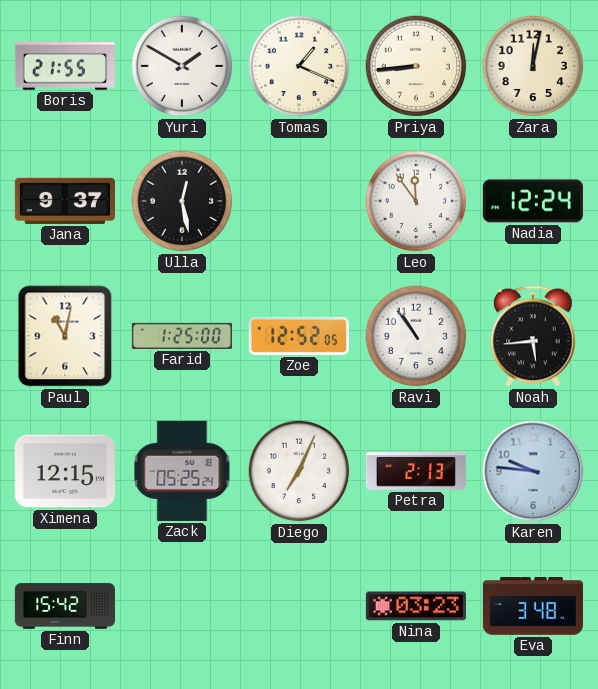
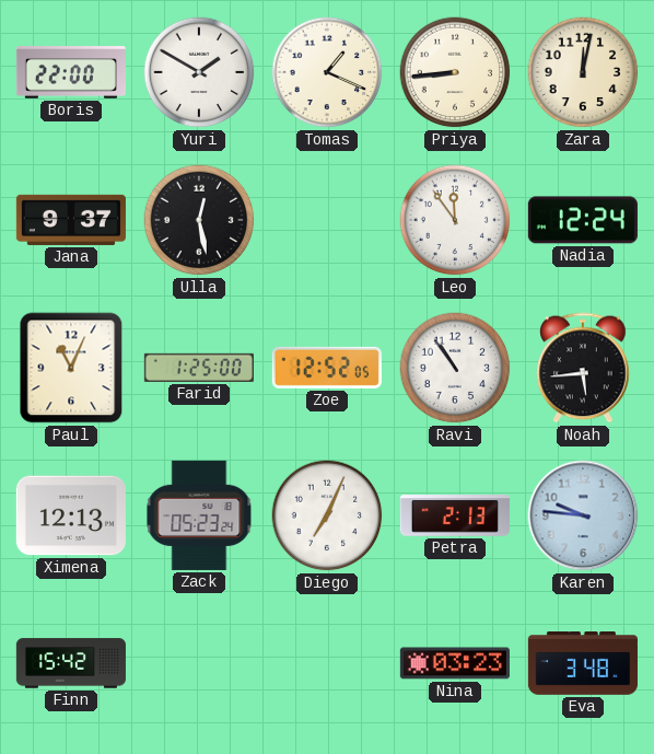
Boris: 21:55 -> 22:00
Paul: 11:02 -> 11:04
Ximena: 12:15 -> 12:13
Zack: 05:25 -> 05:23
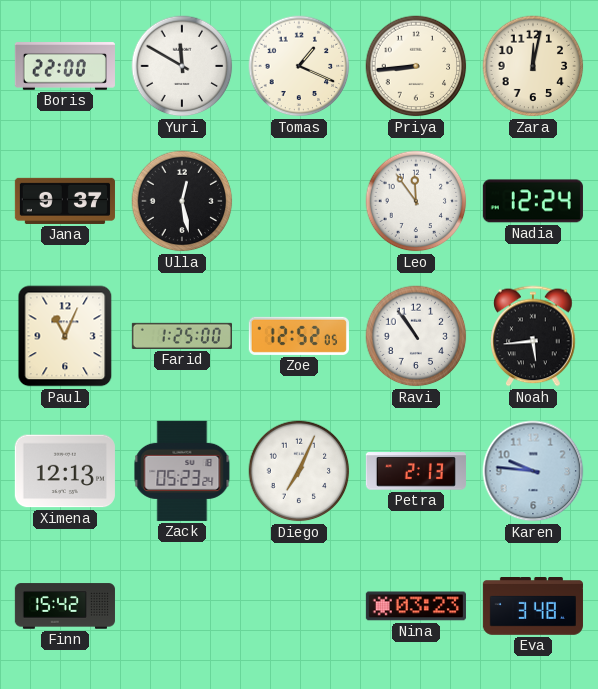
Yuri: 1:50 -> 11:50
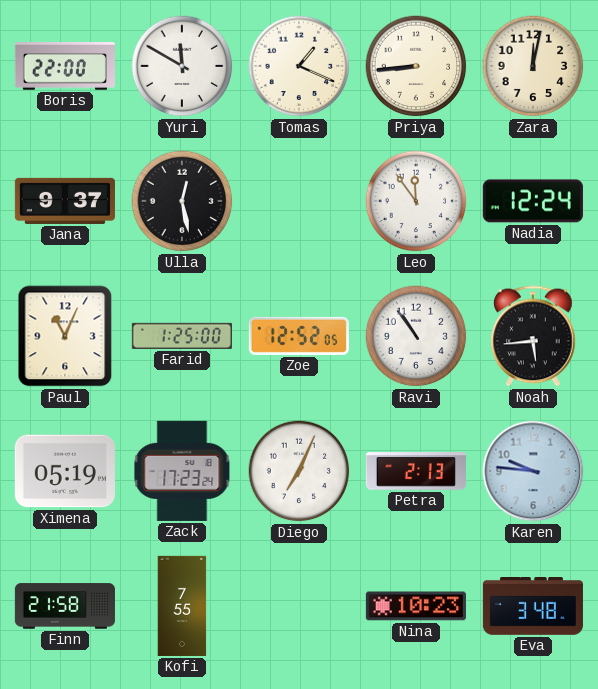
Ximena: 12:13 -> 05:19
Zack: 05:23 -> 17:23
Finn: 15:42 -> 21:58
Kofi: none -> 7:55
Nina: 03:23 -> 10:23
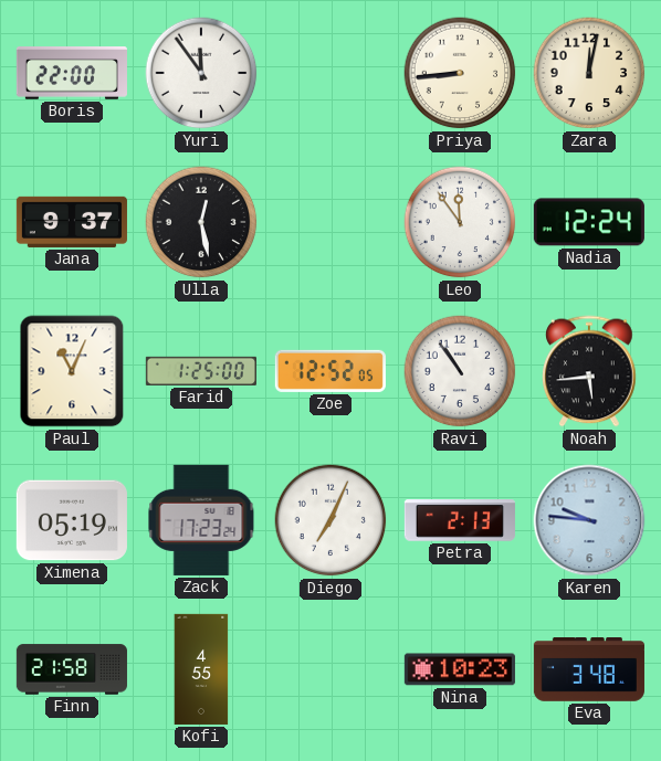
Yuri: 11:50 -> 11:54
Tomas: 1:19 -> none
Kofi: 7:55 -> 4:55
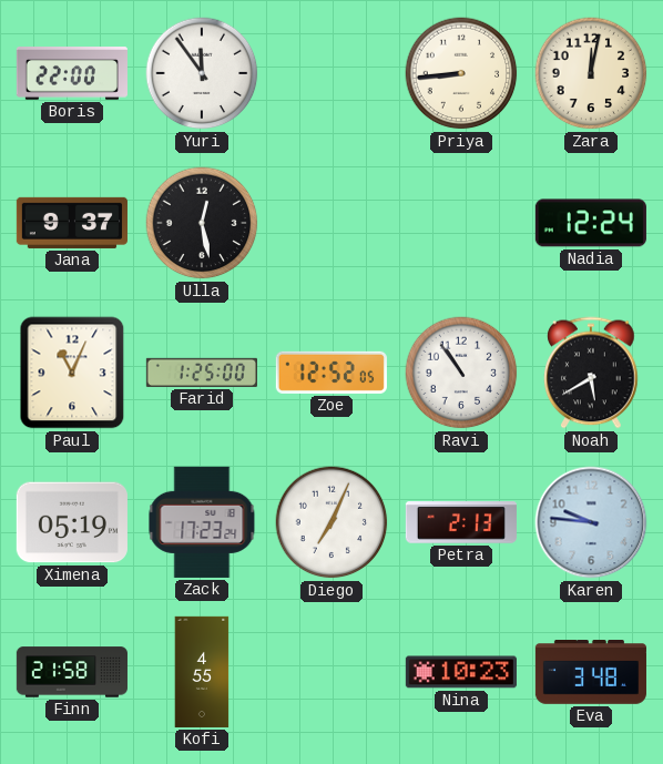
Leo: 11:54 -> none
Noah: 5:44 -> 5:40
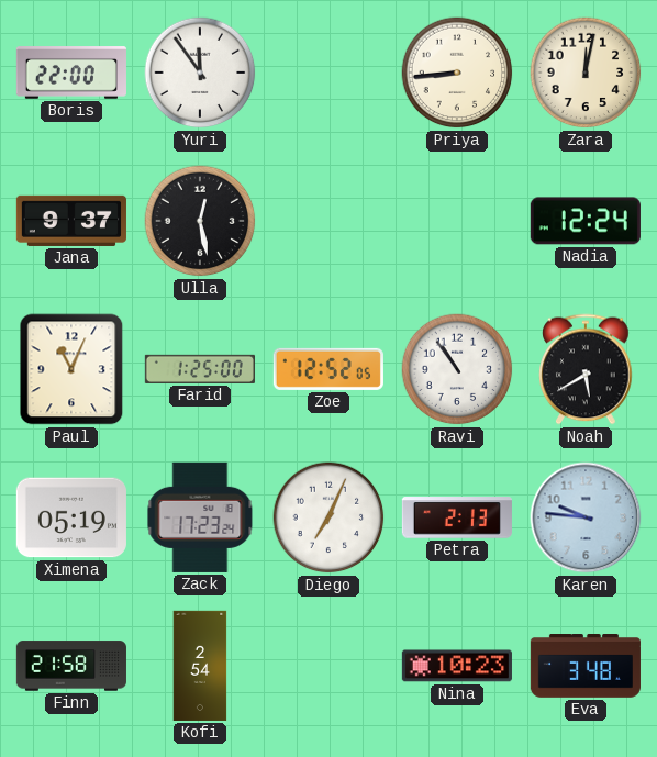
Kofi: 4:55 -> 2:54
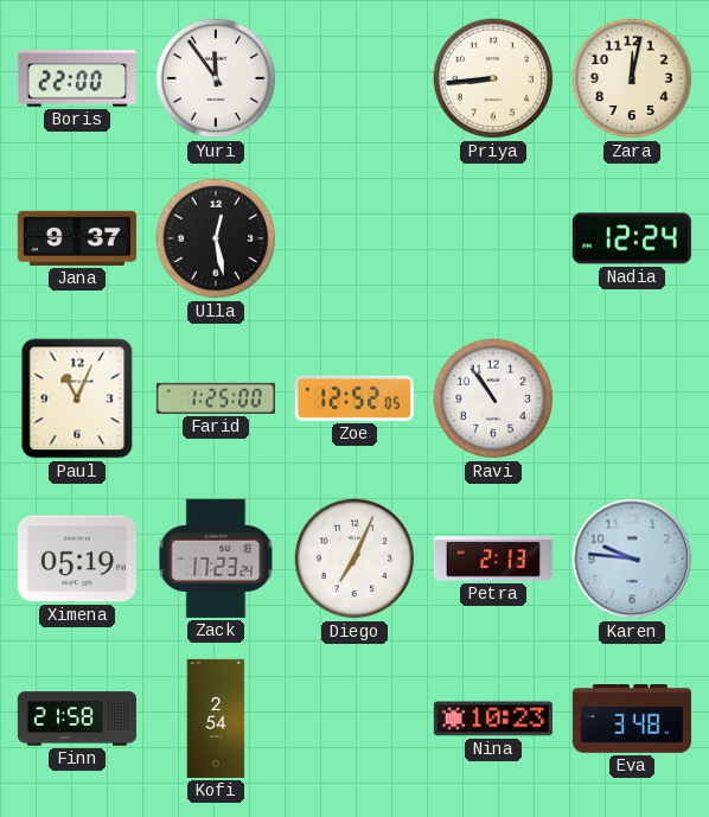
Noah: 5:40 -> none
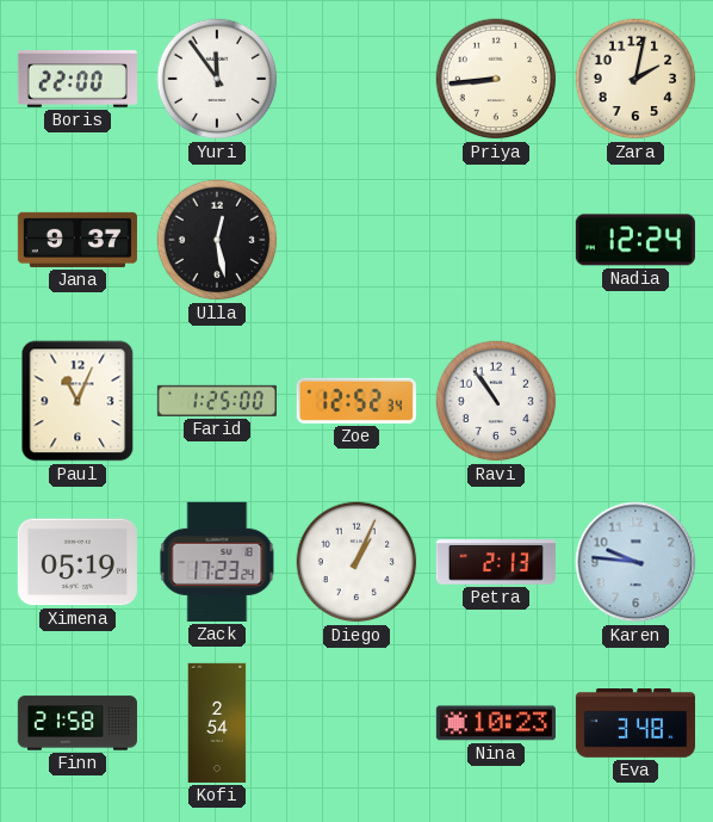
Zara: 12:02 -> 2:02
Zoe: 12:52:05 -> 12:52:34
Diego: 7:04 -> 1:04
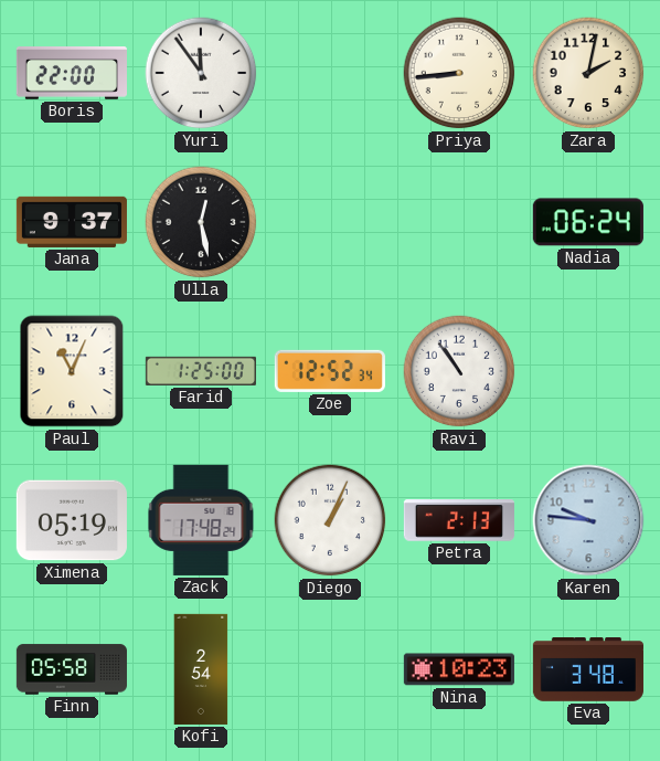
Nadia: 12:24 -> 06:24
Zack: 17:23 -> 17:48
Finn: 21:58 -> 05:58
